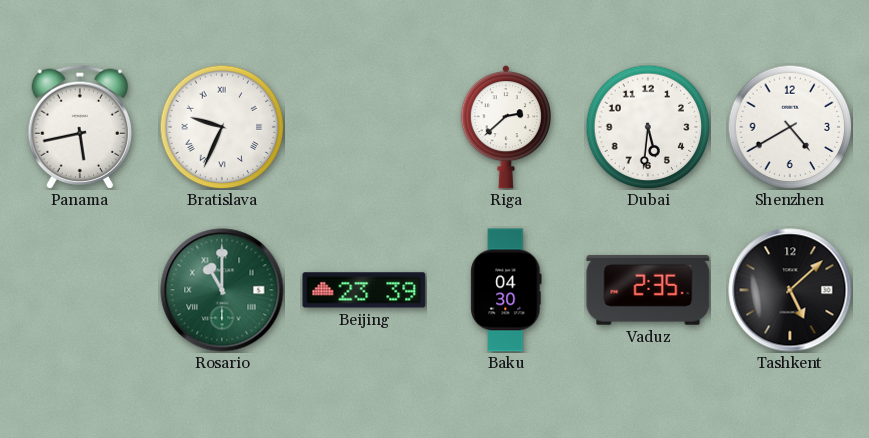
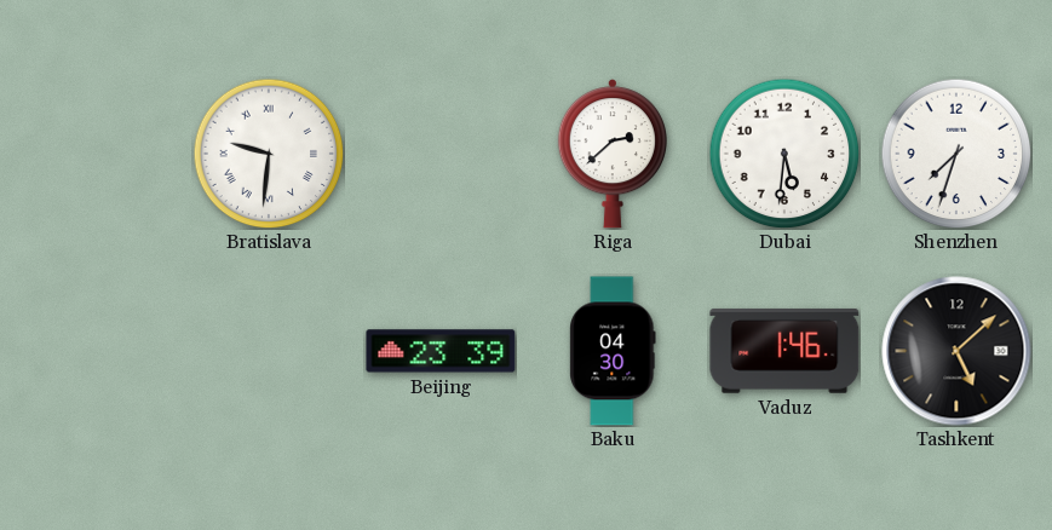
Panama: 5:43 -> none
Bratislava: 9:34 -> 9:31
Shenzhen: 4:40 -> 7:33
Rosario: 11:00 -> none
Vaduz: 2:35 -> 1:46
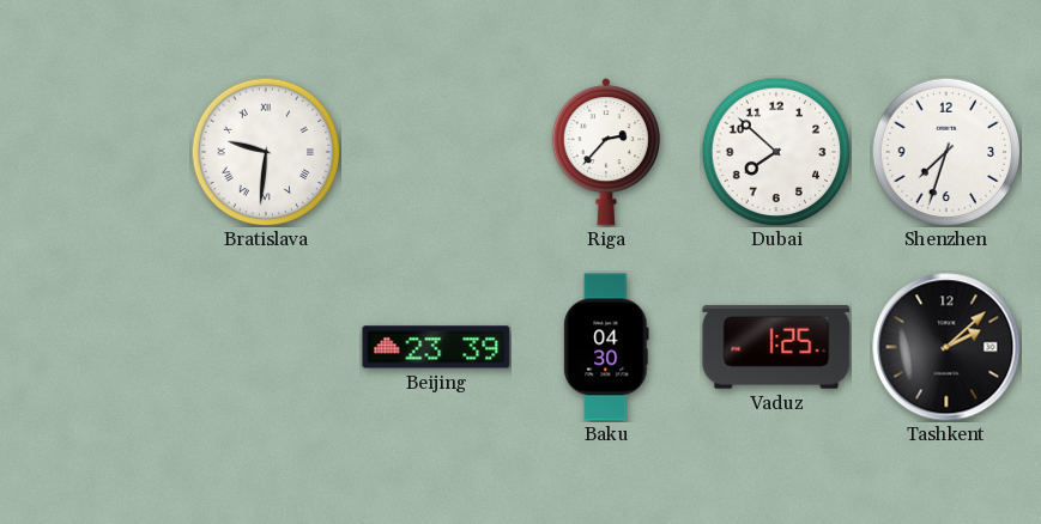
Riga: 2:38 -> 2:37
Dubai: 5:31 -> 7:52
Vaduz: 1:46 -> 1:25
Tashkent: 5:08 -> 2:08
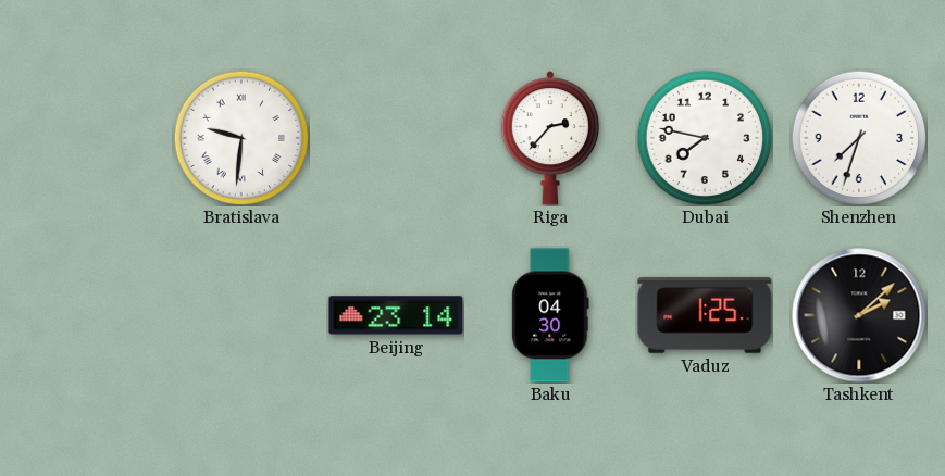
Dubai: 7:52 -> 7:47
Beijing: 23:39 -> 23:14
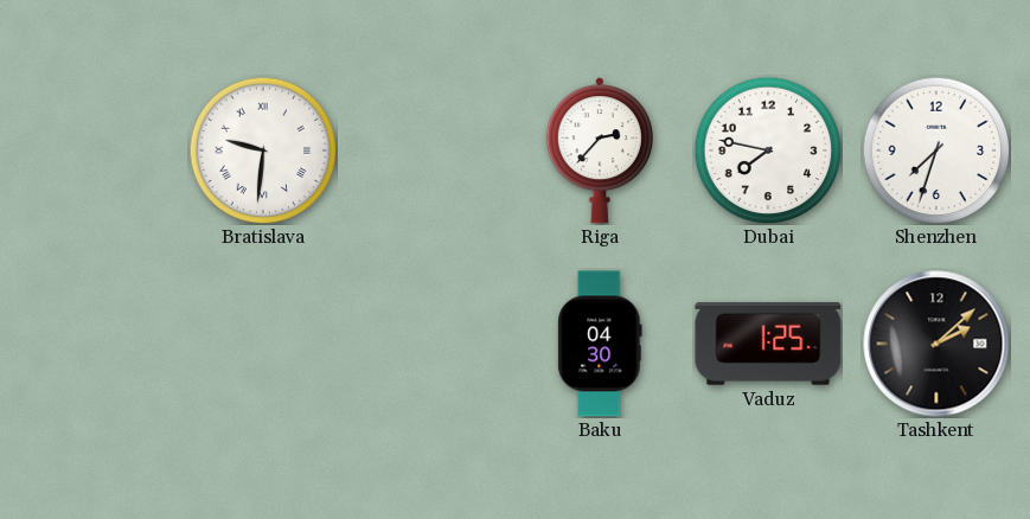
Beijing: 23:14 -> none
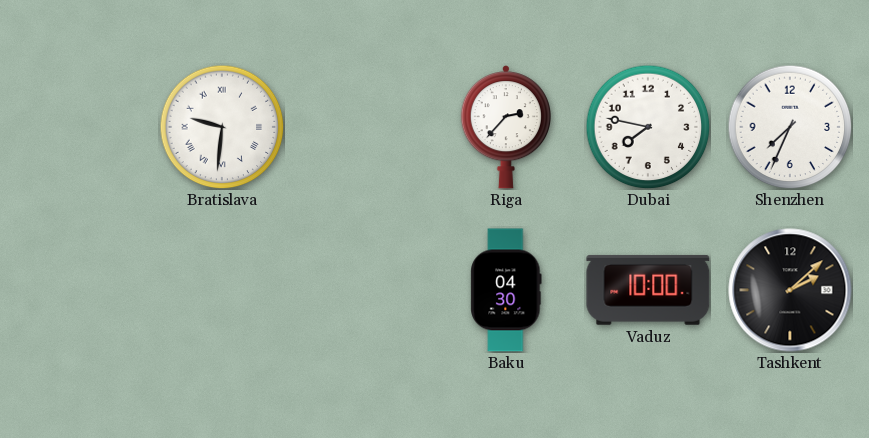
Shenzhen: 7:33 -> 7:34
Vaduz: 1:25 -> 10:00
